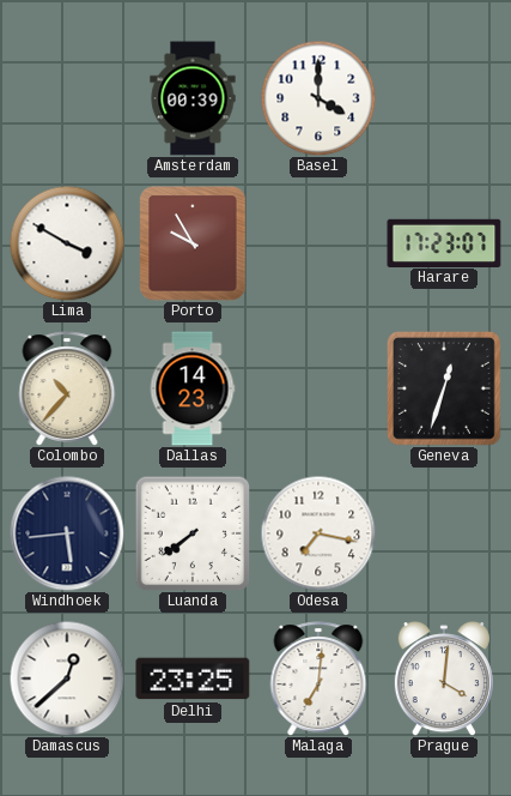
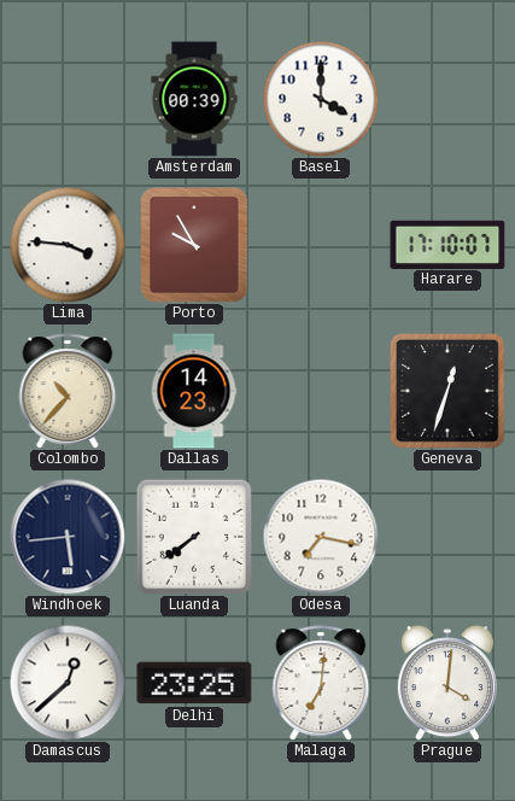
Lima: 3:50 -> 3:46
Harare: 17:23 -> 17:10
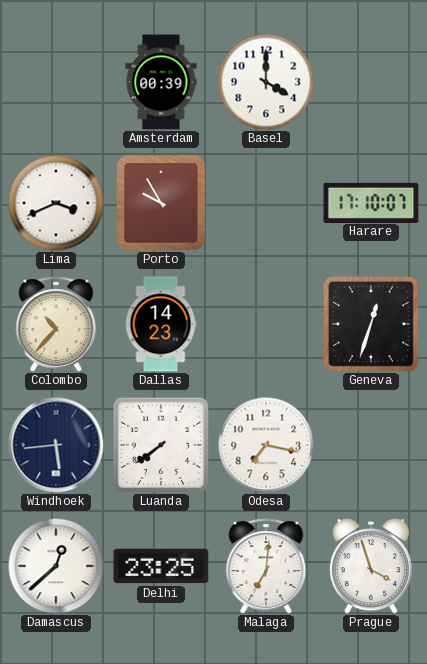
Lima: 3:46 -> 3:41
Prague: 4:01 -> 3:57
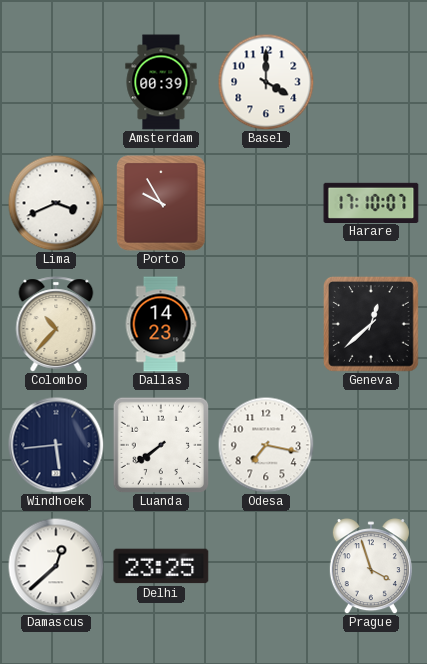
Geneva: 12:33 -> 12:38
Malaga: 7:01 -> none
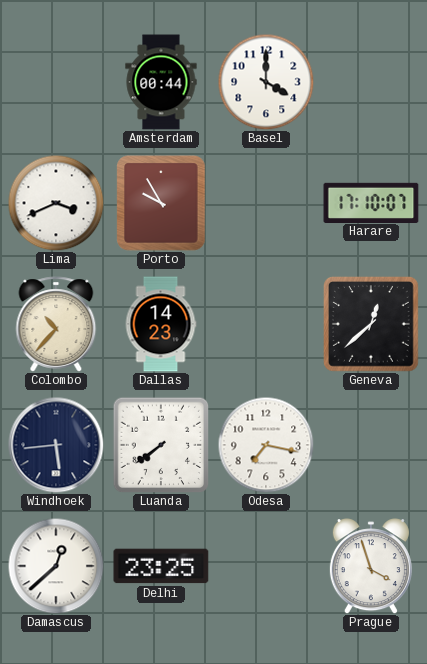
Amsterdam: 00:39 -> 00:44
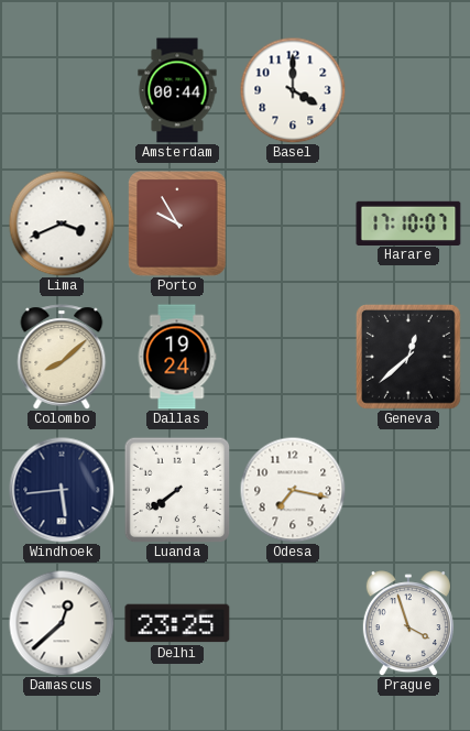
Colombo: 10:37 -> 8:08
Dallas: 14:23 -> 19:24
